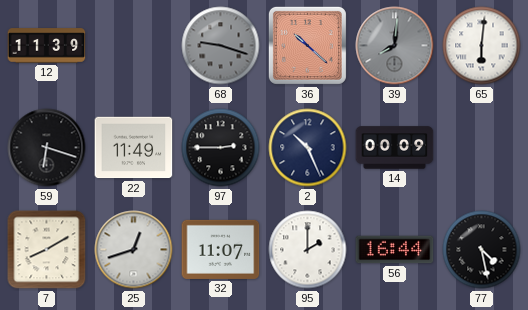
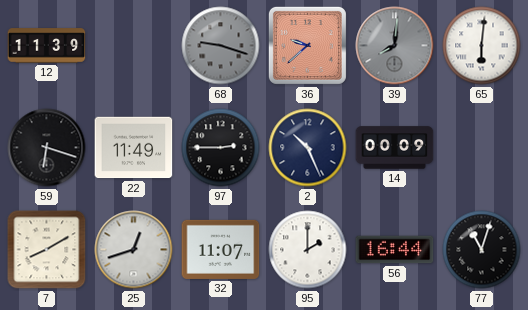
36: 10:22 -> 9:38
77: 4:28 -> 11:03
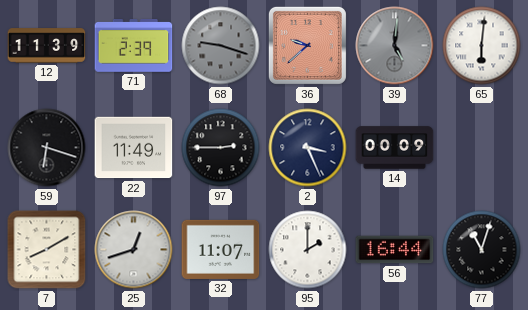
71: none -> 2:39
39: 8:01 -> 5:01
2: 10:26 -> 3:26
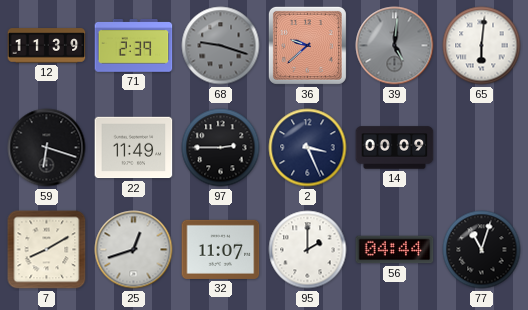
56: 16:44 -> 04:44
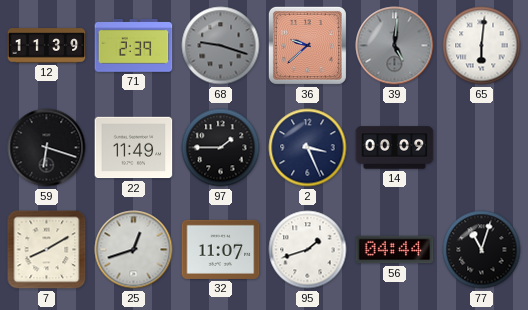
97: 2:45 -> 1:45
95: 2:00 -> 1:42
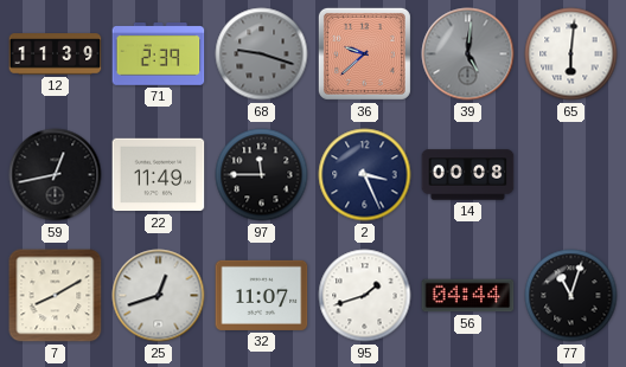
59: 6:18 -> 12:43
97: 1:45 -> 11:45
14: 00:09 -> 00:08
